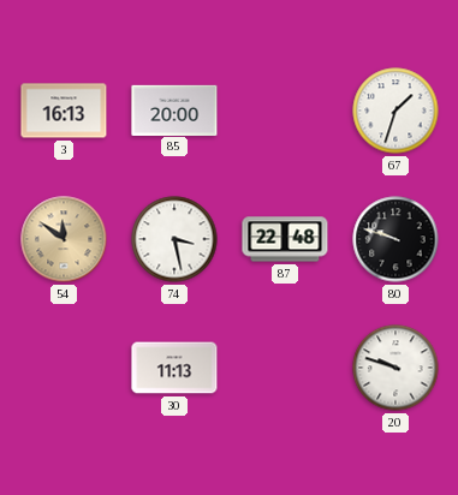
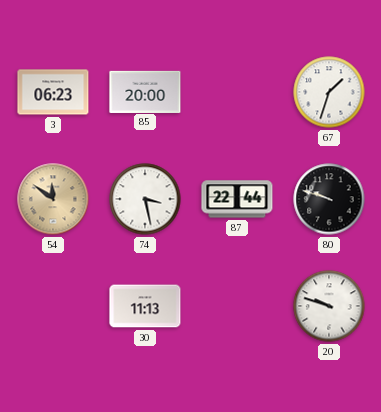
3: 16:13 -> 06:23
87: 22:48 -> 22:44
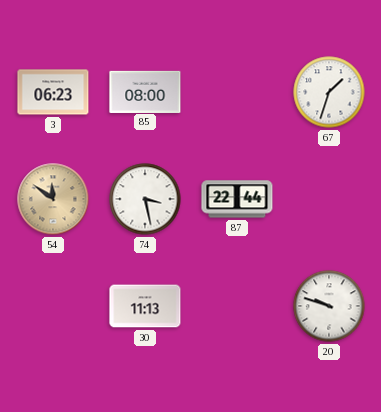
85: 20:00 -> 08:00
80: 9:48 -> none
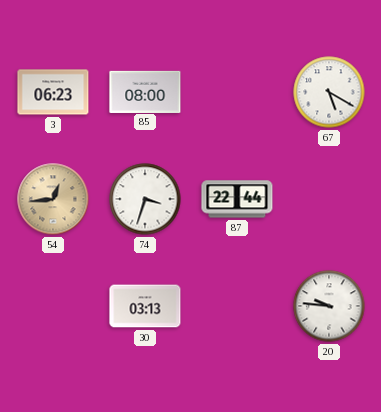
67: 1:33 -> 5:20
54: 11:51 -> 12:44
74: 3:28 -> 3:33
30: 11:13 -> 03:13
20: 9:48 -> 9:46
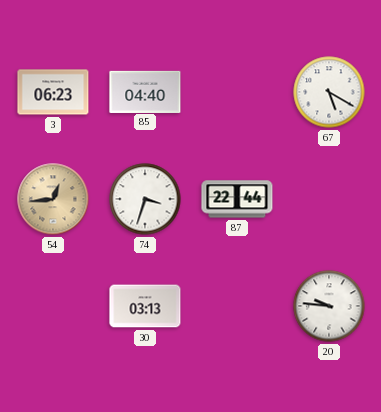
85: 08:00 -> 04:40
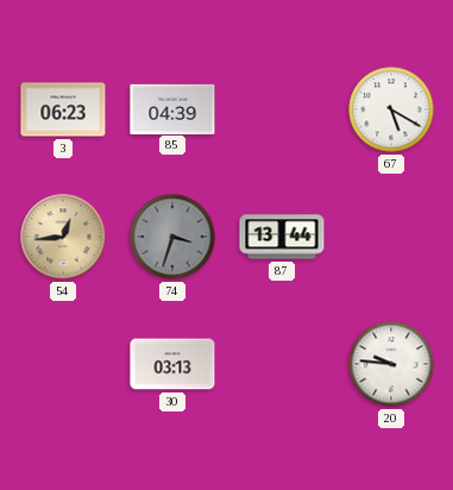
85: 04:40 -> 04:39
74 dial: white -> grey
87: 22:44 -> 13:44
